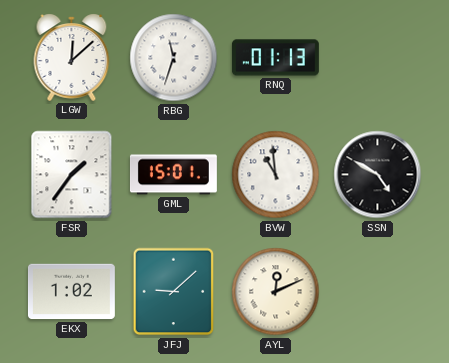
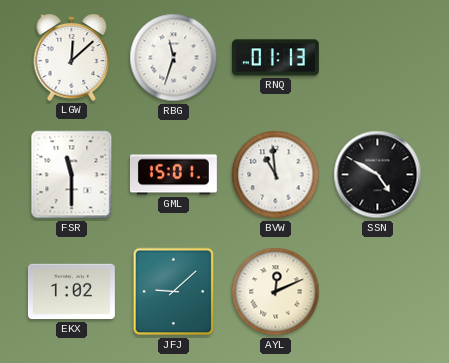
FSR: 1:36 -> 11:30
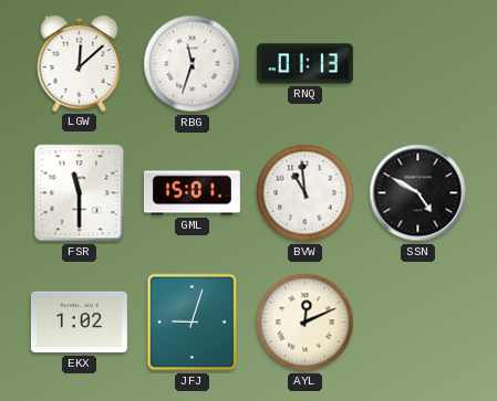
JFJ: 9:08 -> 9:03
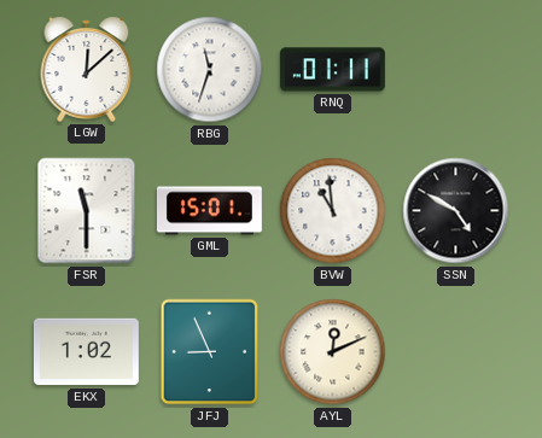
RNQ: 01:13 -> 01:11
JFJ: 9:03 -> 8:56
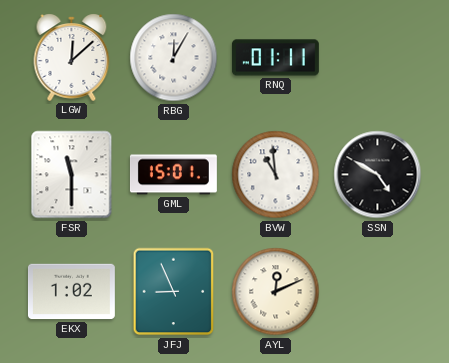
RBG: 11:33 -> 12:05
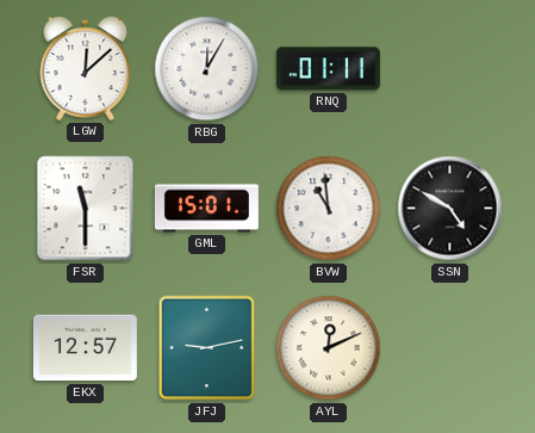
EKX: 1:02 -> 12:57
JFJ: 8:56 -> 9:13
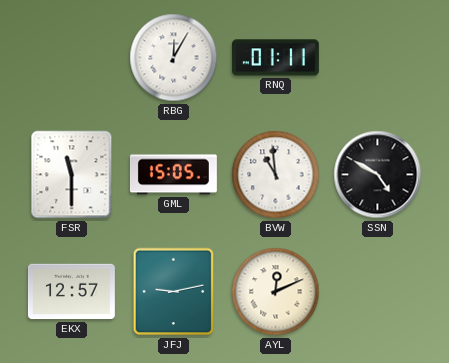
LGW: 12:08 -> none
GML: 15:01 -> 15:05
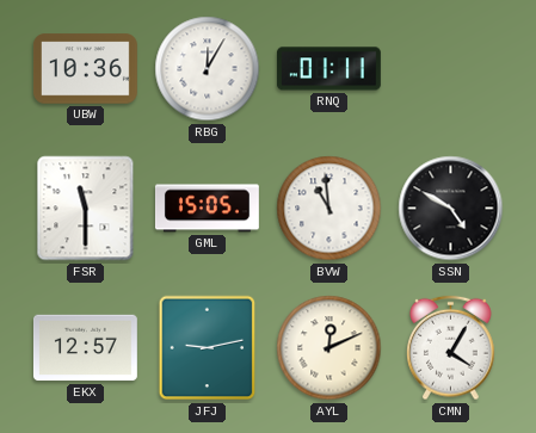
UBW: none -> 10:36
CMN: none -> 4:05
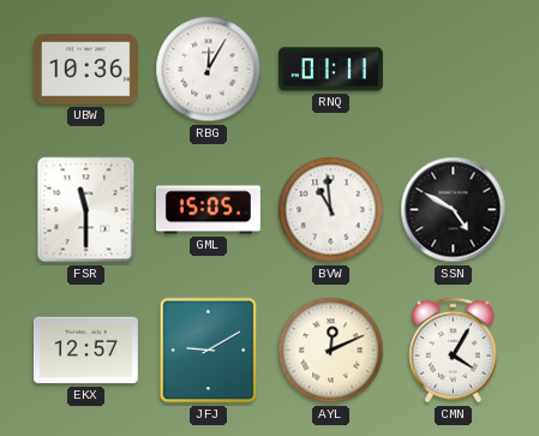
JFJ: 9:13 -> 9:10
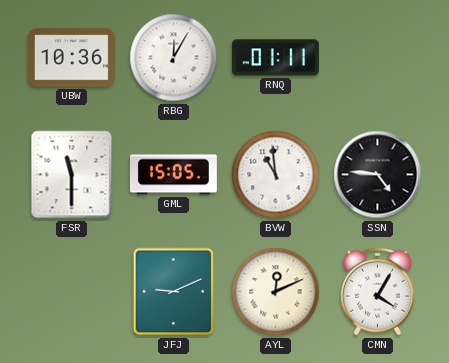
SSN: 4:50 -> 4:46
EKX: 12:57 -> none
JFJ: 9:10 -> 9:11
